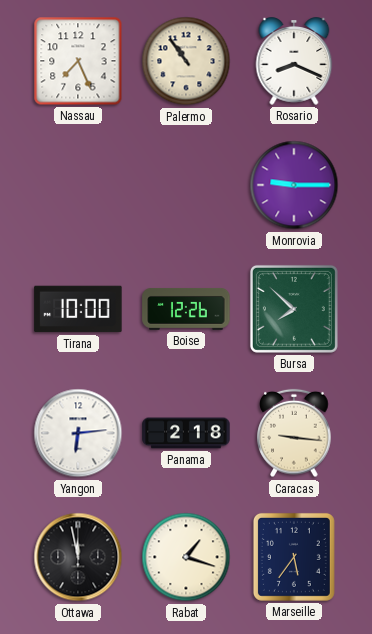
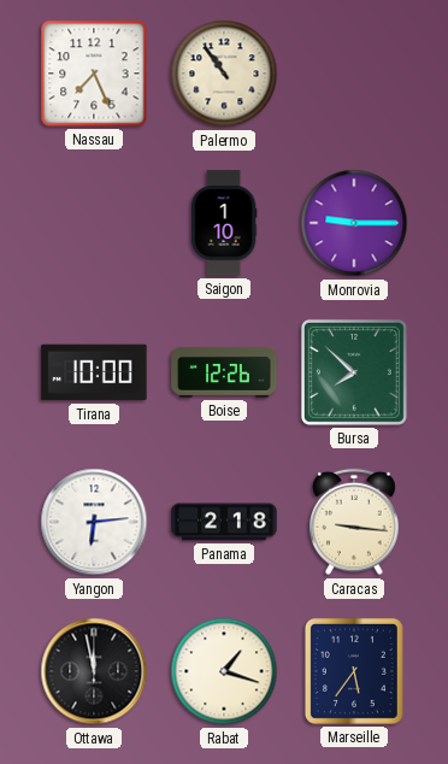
Rosario: 8:19 -> none
Saigon: none -> 1:10
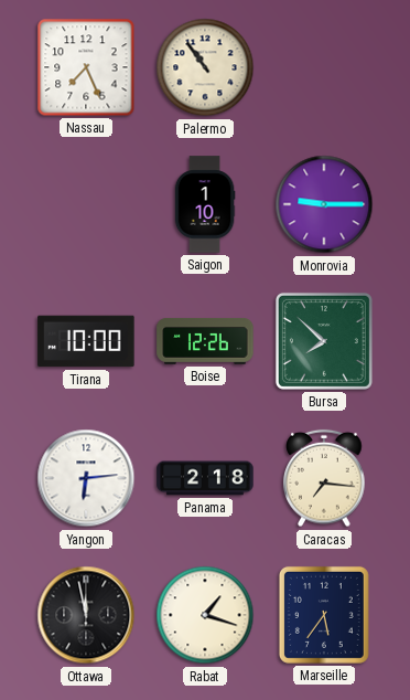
Caracas: 9:16 -> 7:16
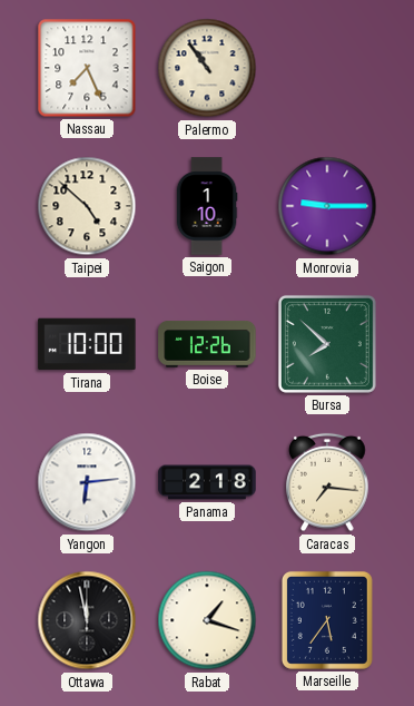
Taipei: none -> 4:52
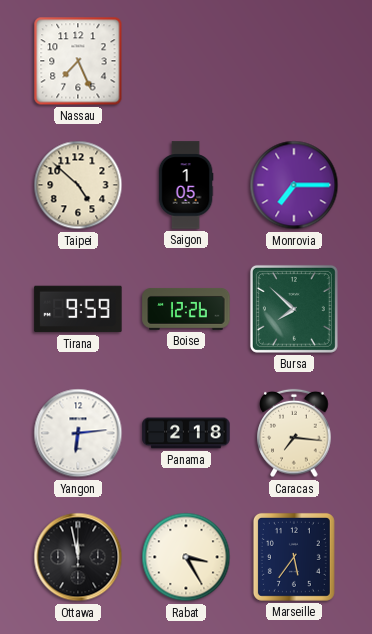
Palermo: 10:54 -> none
Saigon: 1:10 -> 1:05
Monrovia: 9:15 -> 7:15
Tirana: 10:00 -> 9:59
Rabat: 1:18 -> 3:25
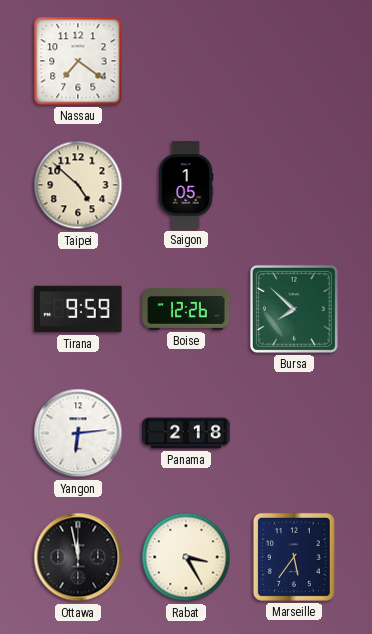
Nassau: 7:26 -> 7:21
Monrovia: 7:15 -> none
Caracas: 7:16 -> none
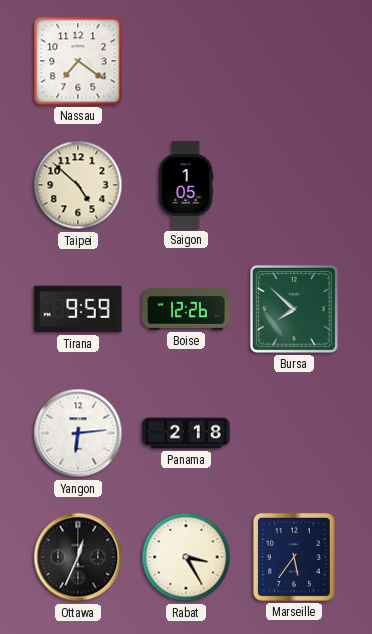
Ottawa: 11:58 -> 12:34
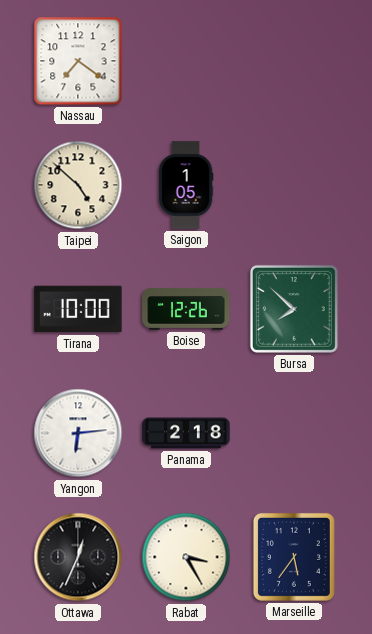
Tirana: 9:59 -> 10:00
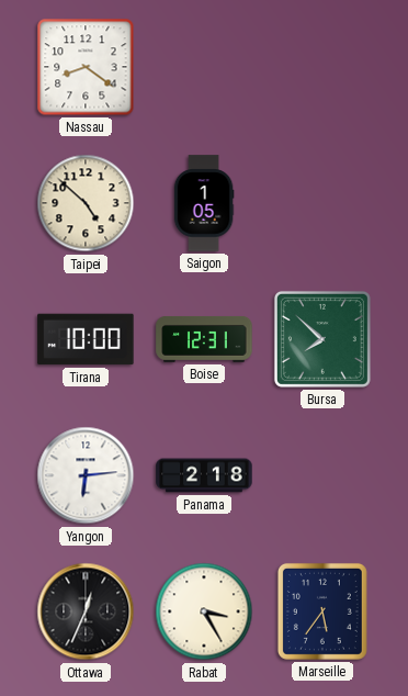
Nassau: 7:21 -> 8:21
Boise: 12:26 -> 12:31
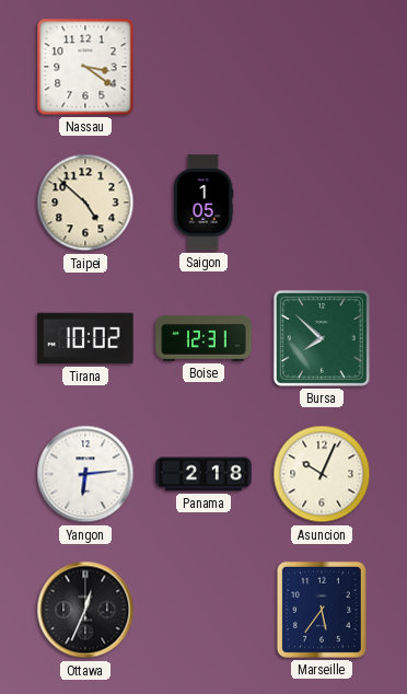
Nassau: 8:21 -> 3:21
Tirana: 10:00 -> 10:02
Asuncion: none -> 10:04
Rabat: 3:25 -> none
